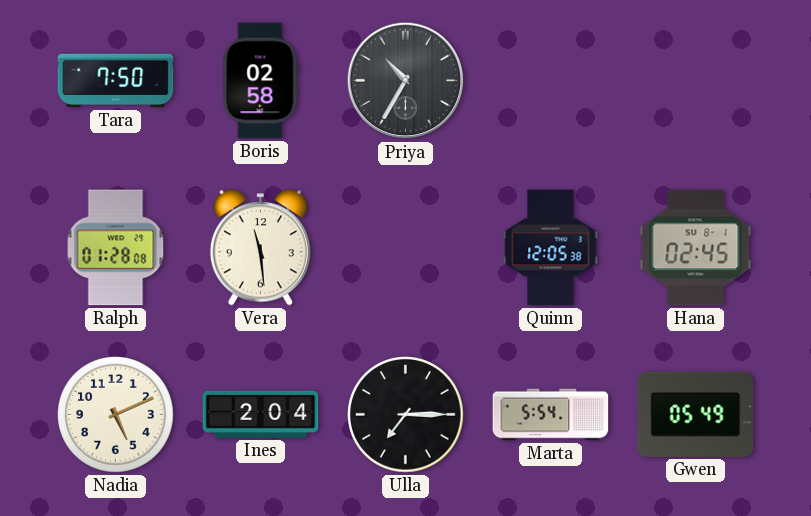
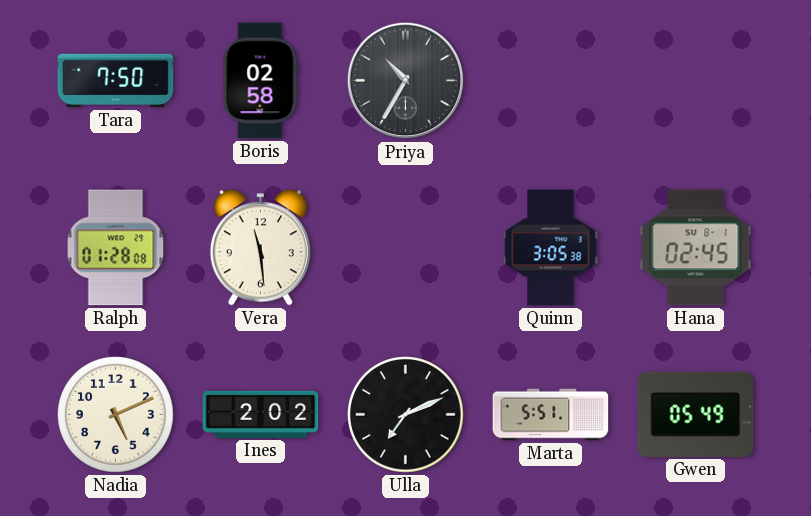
Quinn: 12:05 -> 3:05
Ines: 2:04 -> 2:02
Ulla: 7:15 -> 7:11
Marta: 5:54 -> 5:51
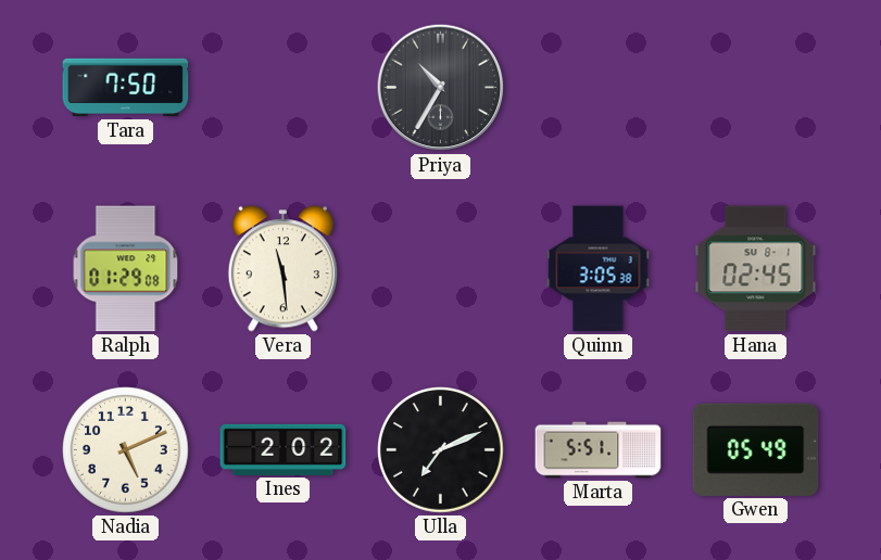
Boris: 02:58 -> none
Ralph: 01:28 -> 01:29
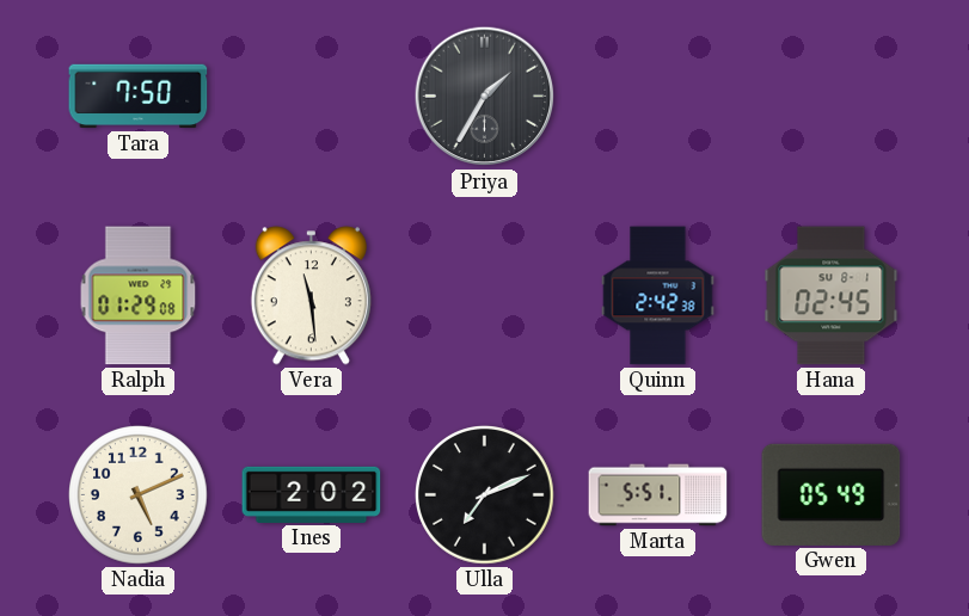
Priya: 10:35 -> 1:35
Quinn: 3:05 -> 2:42
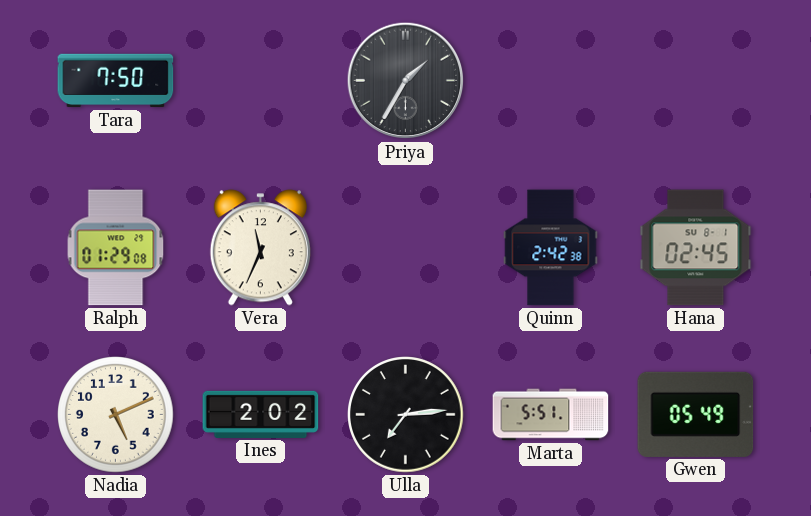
Vera: 11:29 -> 11:34
Ulla: 7:11 -> 7:14
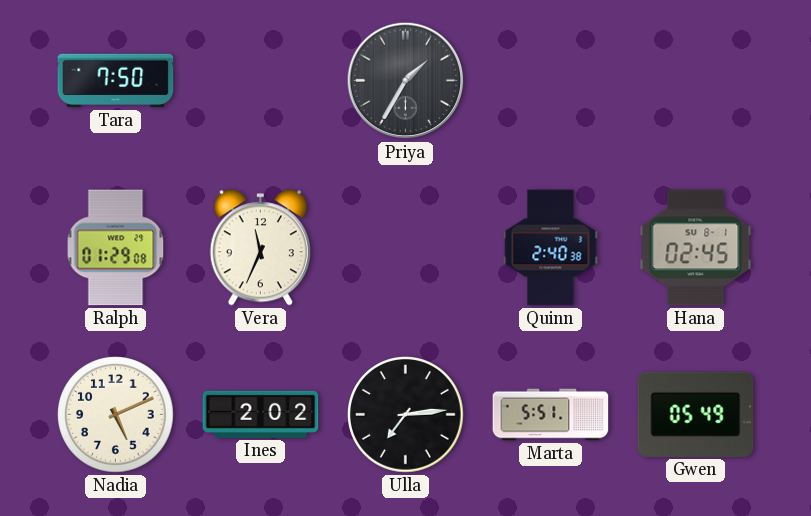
Quinn: 2:42 -> 2:40
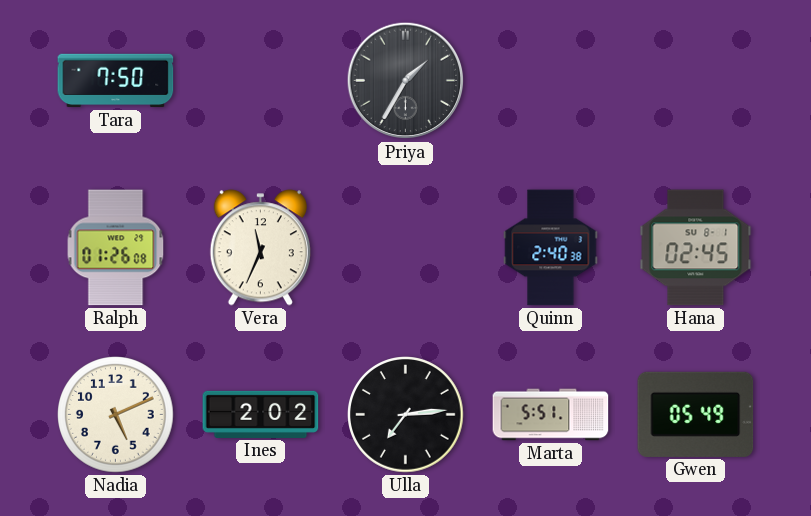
Ralph: 01:29 -> 01:26
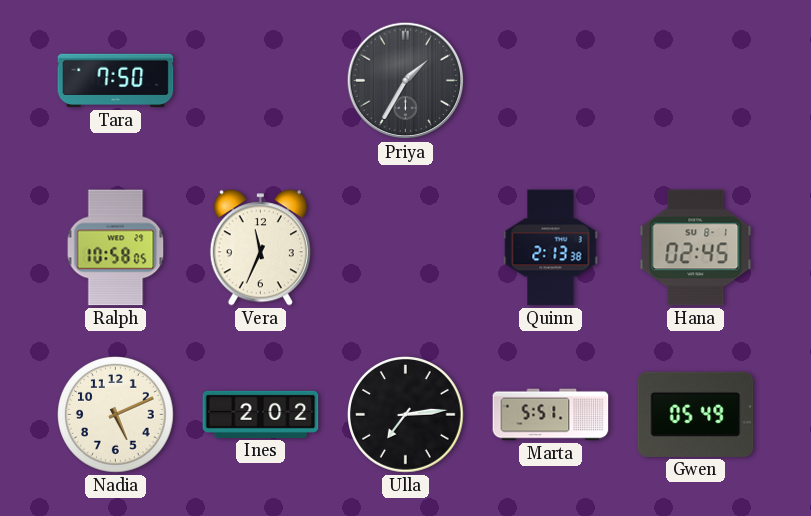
Ralph: 01:26 -> 10:58
Quinn: 2:40 -> 2:13
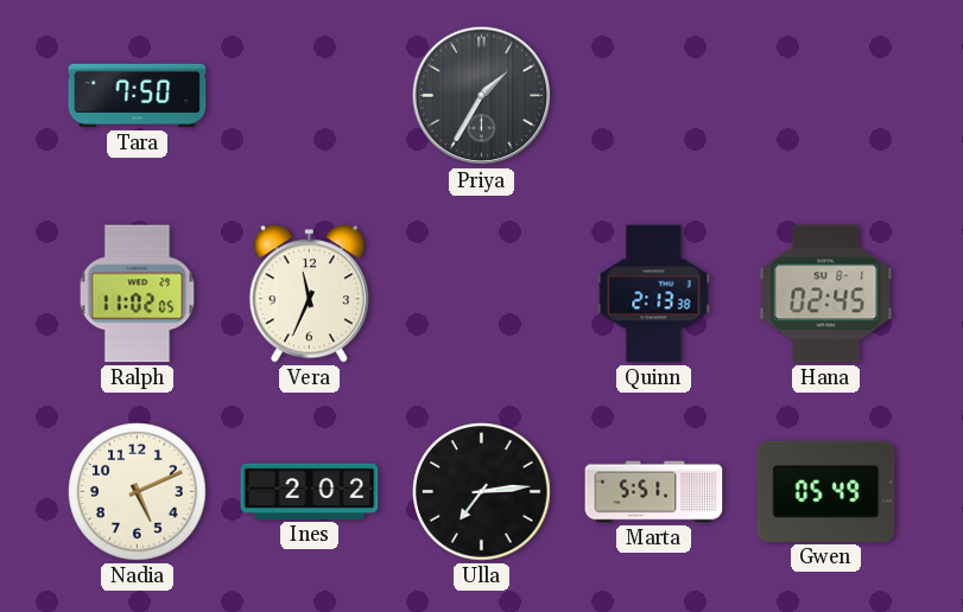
Ralph: 10:58 -> 11:02
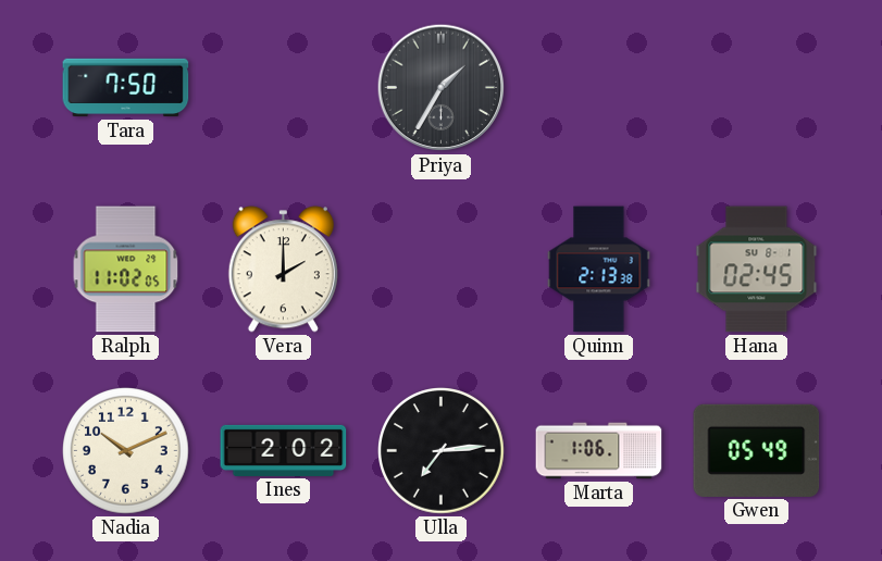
Vera: 11:34 -> 2:00
Nadia: 5:11 -> 10:11
Marta: 5:51 -> 1:06
